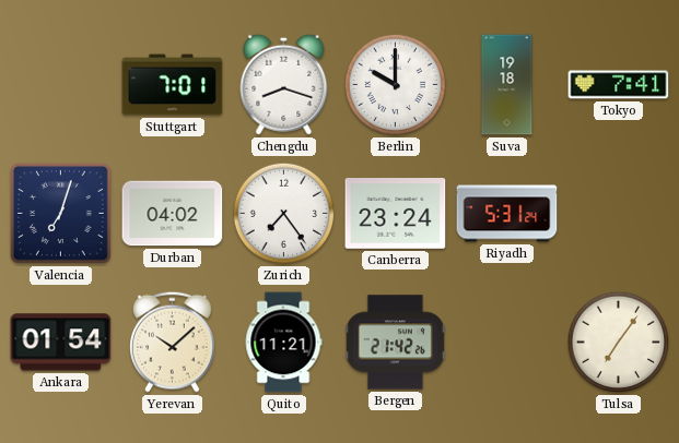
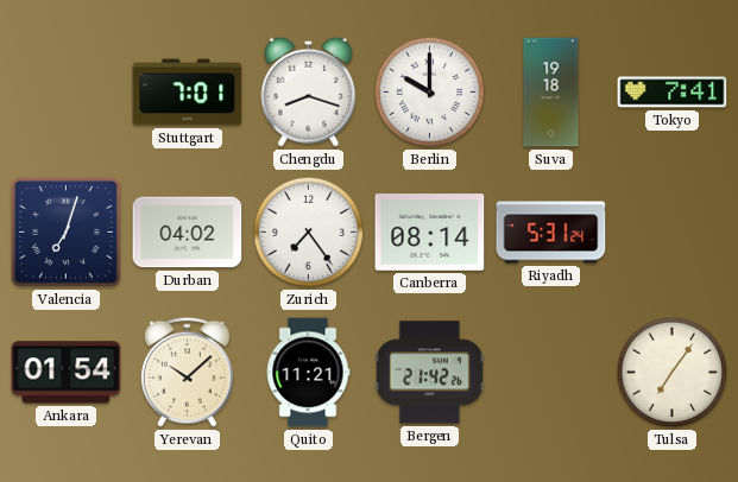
Canberra: 23:24 -> 08:14
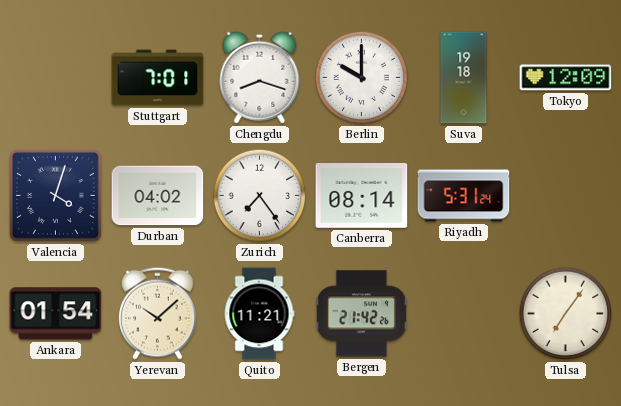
Tokyo: 7:41 -> 12:09
Valencia: 7:03 -> 4:03
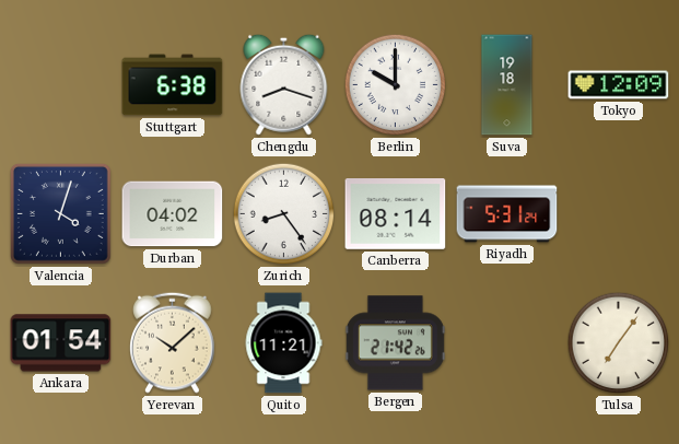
Stuttgart: 7:01 -> 6:38
Zurich: 7:24 -> 8:24
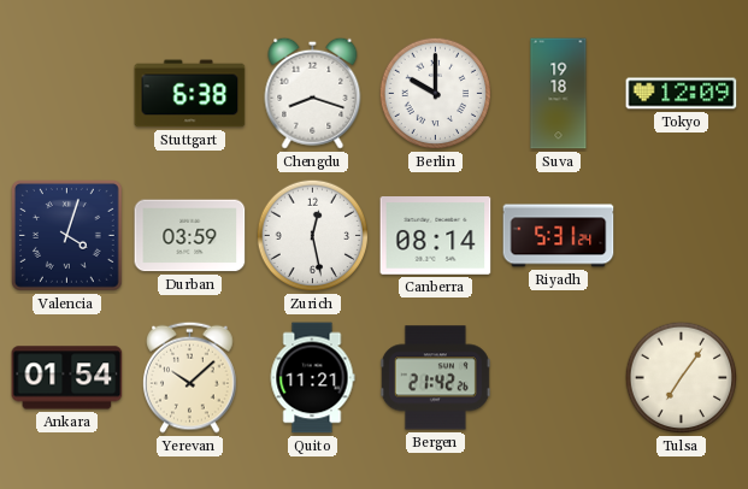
Durban: 04:02 -> 03:59
Zurich: 8:24 -> 12:28
